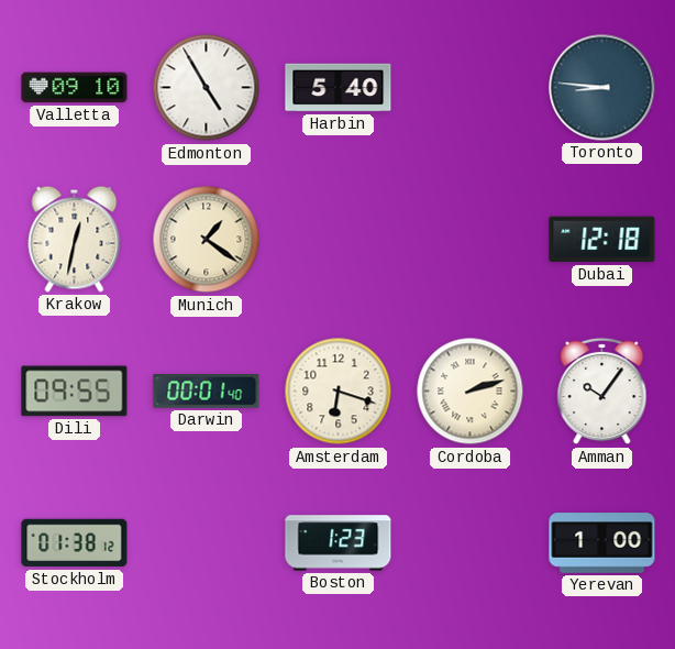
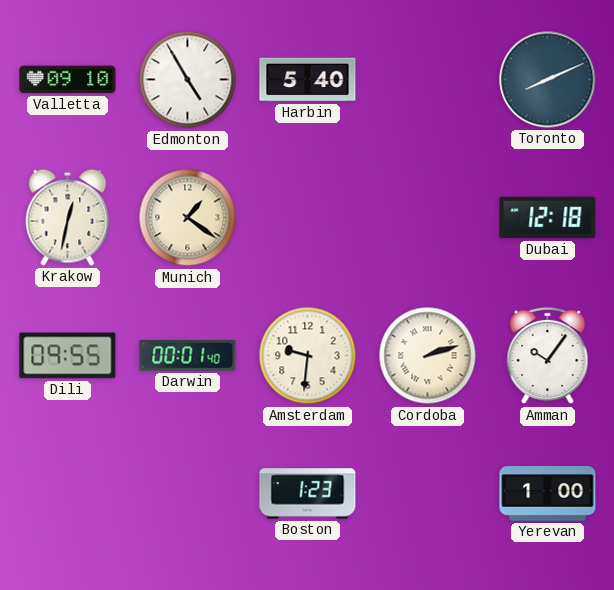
Toronto: 8:46 -> 8:11
Amsterdam: 6:18 -> 9:31
Stockholm: 01:38 -> none
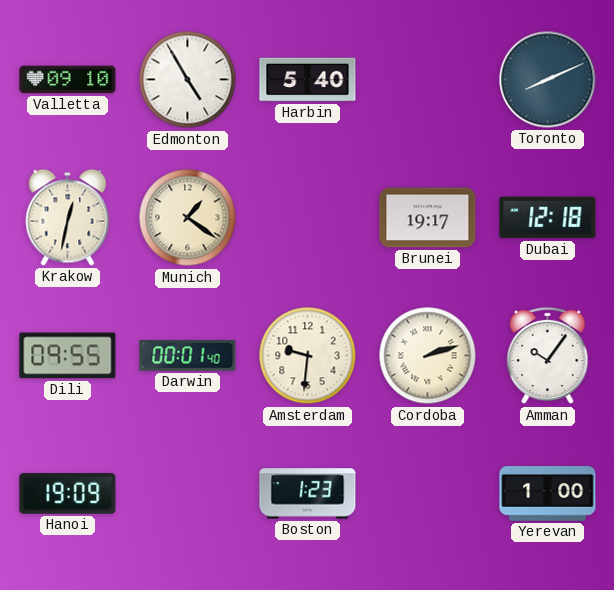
Brunei: none -> 19:17
Hanoi: none -> 19:09
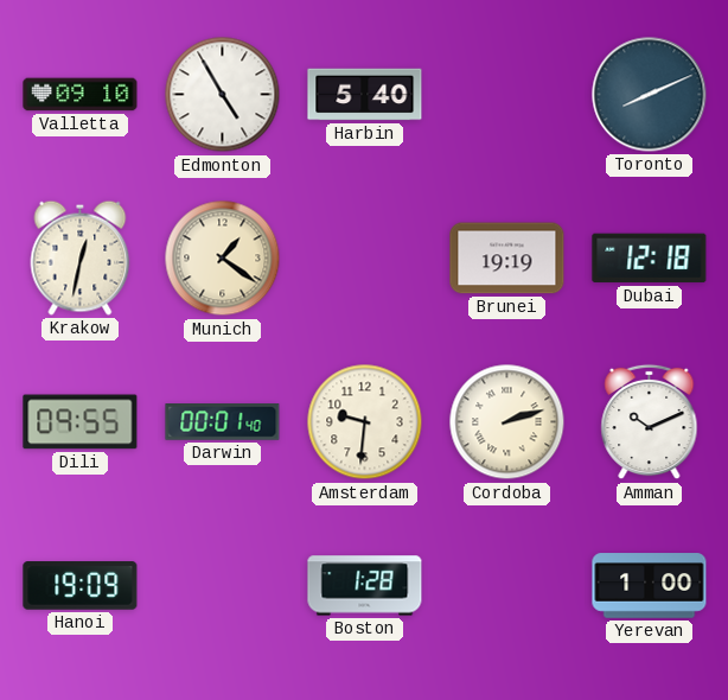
Brunei: 19:17 -> 19:19
Amman: 10:06 -> 10:11
Boston: 1:23 -> 1:28
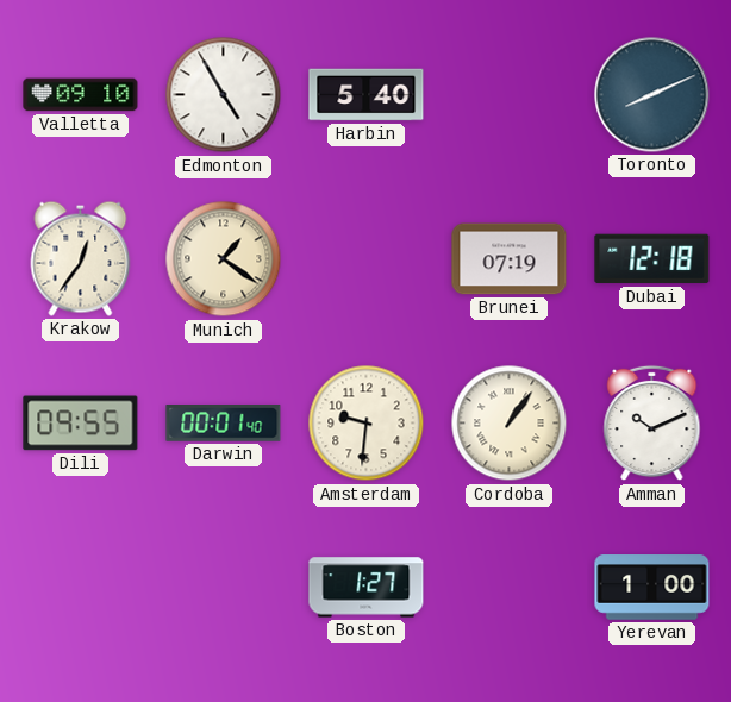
Krakow: 12:32 -> 12:36
Brunei: 19:19 -> 07:19
Cordoba: 2:12 -> 1:06
Hanoi: 19:09 -> none
Boston: 1:28 -> 1:27
